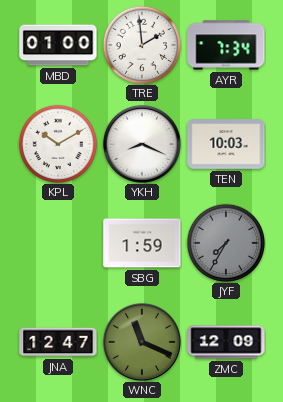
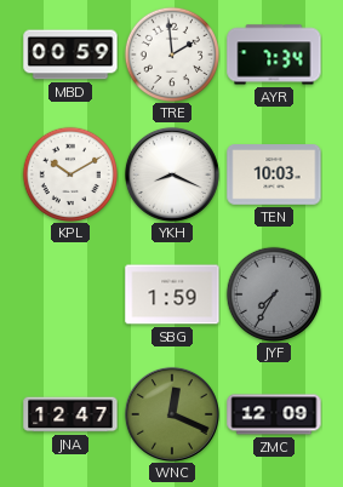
MBD: 01:00 -> 00:59
WNC: 11:19 -> 12:19
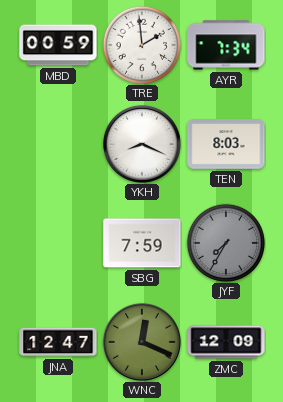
KPL: 10:10 -> none
TEN: 10:03 -> 8:03
SBG: 1:59 -> 7:59
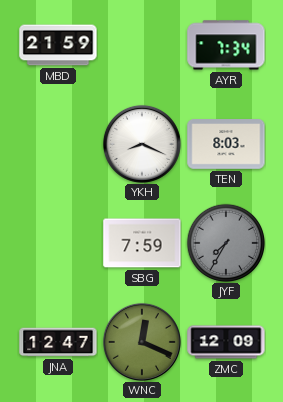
MBD: 00:59 -> 21:59
TRE: 1:59 -> none
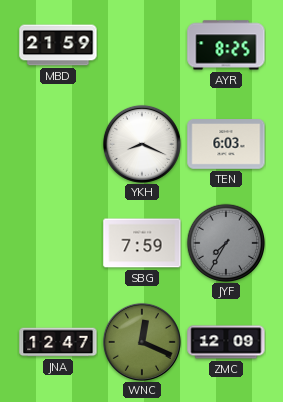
AYR: 7:34 -> 8:25
TEN: 8:03 -> 6:03
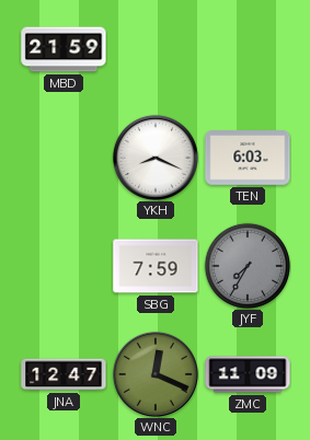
AYR: 8:25 -> none
ZMC: 12:09 -> 11:09
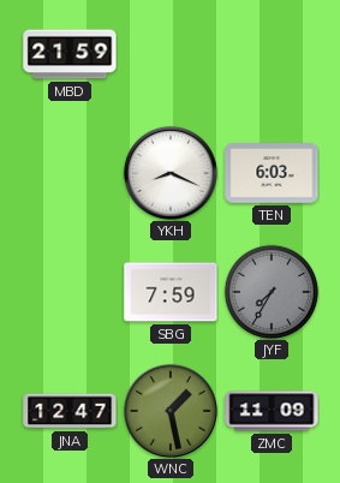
WNC: 12:19 -> 1:28
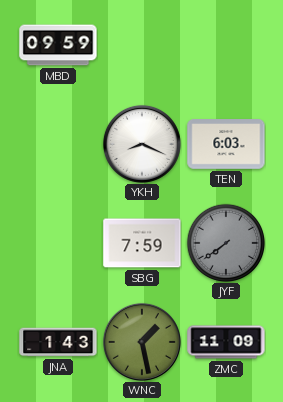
MBD: 21:59 -> 09:59
JYF: 7:35 -> 7:39
JNA: 12:47 -> 1:43
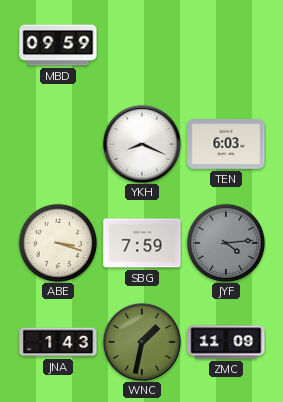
ABE: none -> 3:18
JYF: 7:39 -> 4:14
WNC: 1:28 -> 1:32
